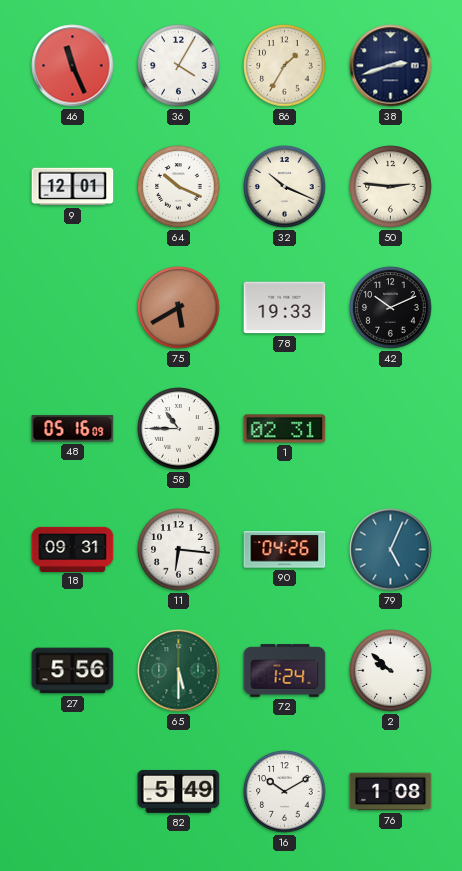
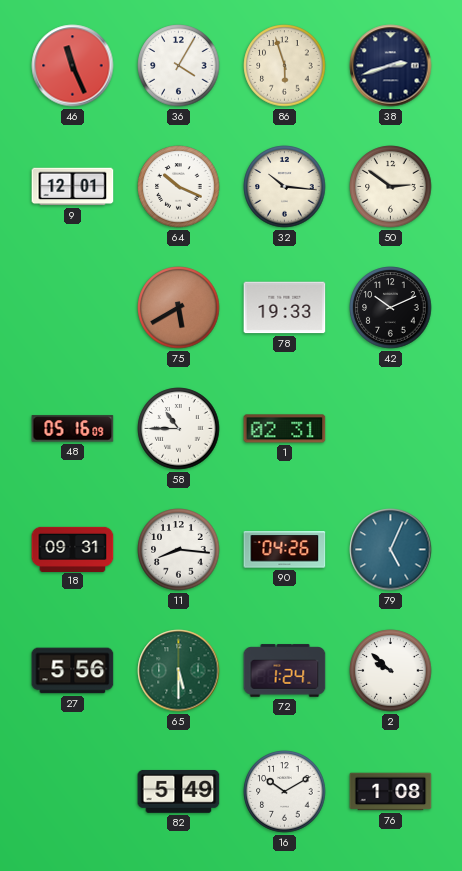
86: 1:35 -> 5:57
32: 10:19 -> 10:16
50: 2:46 -> 2:51
11: 6:16 -> 8:16
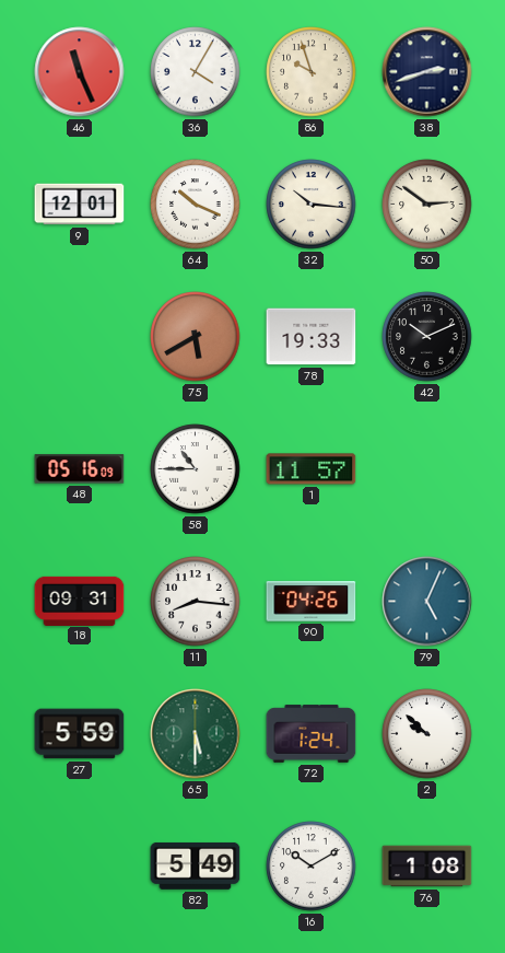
86: 5:57 -> 9:57
1: 02:31 -> 11:57
27: 5:56 -> 5:59
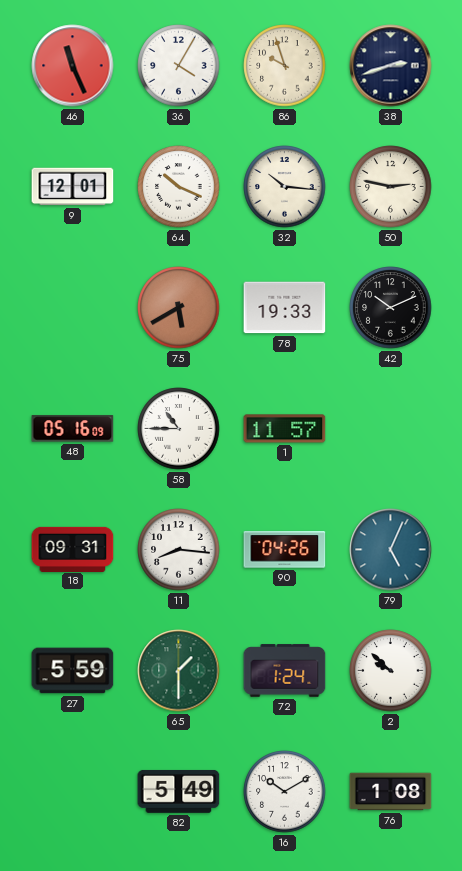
50: 2:51 -> 2:47
65: 5:30 -> 1:30
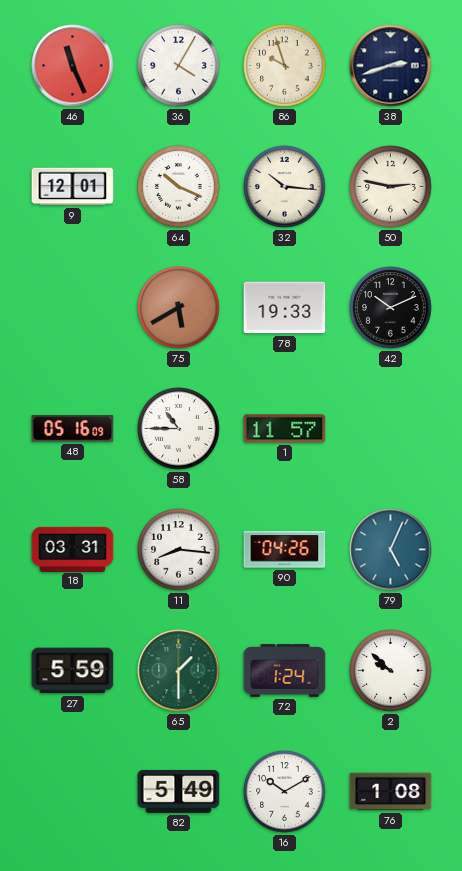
18: 09:31 -> 03:31
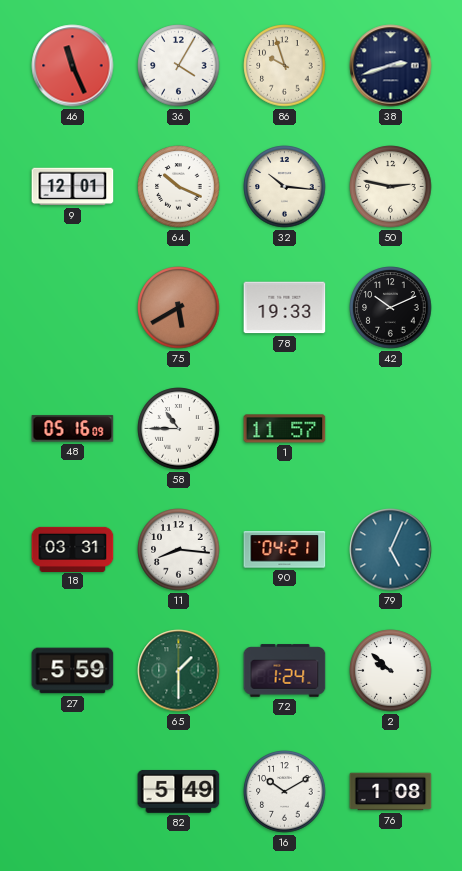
90: 04:26 -> 04:21
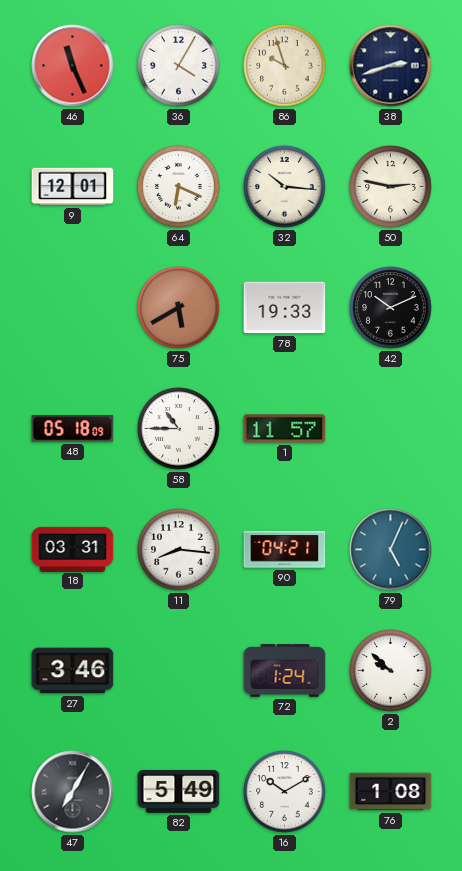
64: 10:19 -> 6:19
48: 05:16 -> 05:18
27: 5:59 -> 3:46
65: 1:30 -> none
47: none -> 7:05
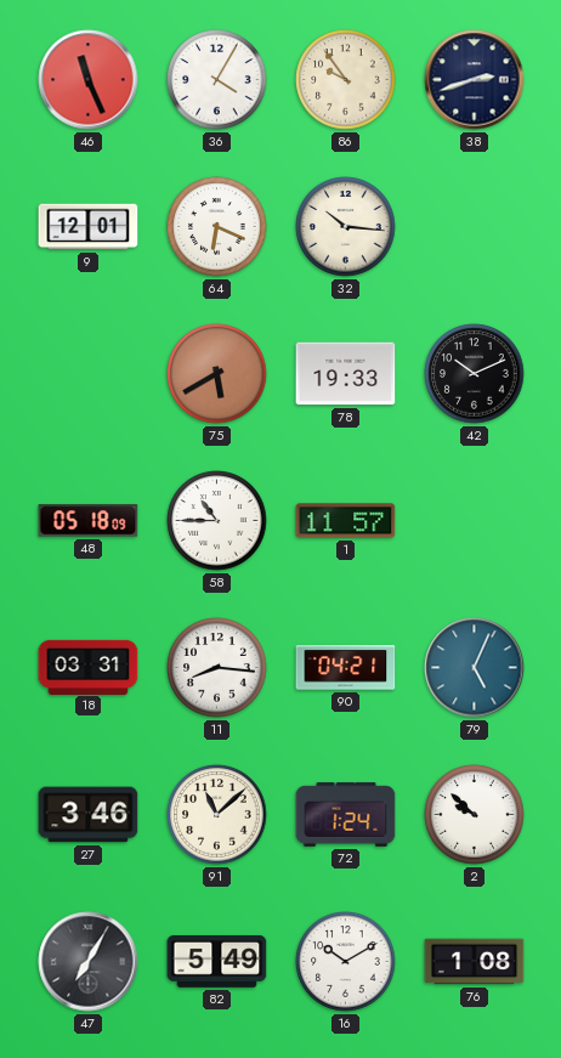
86: 9:57 -> 9:54
50: 2:47 -> none
91: none -> 11:08
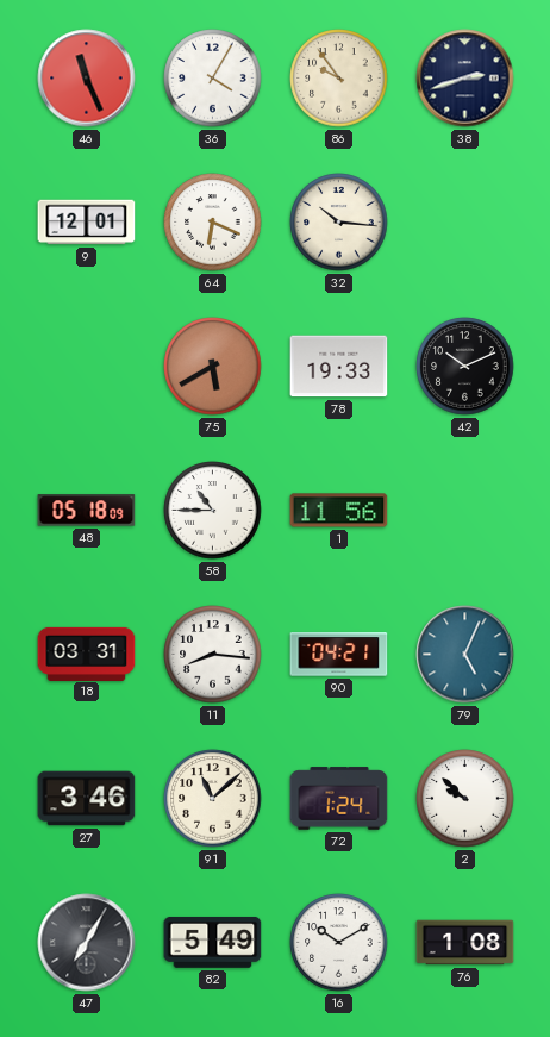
1: 11:57 -> 11:56
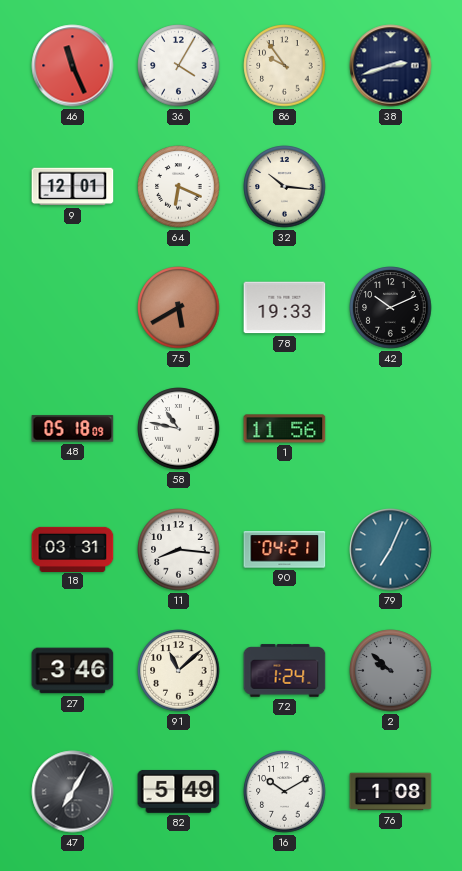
58: 10:45 -> 10:47
79: 5:04 -> 7:04
2 dial: white -> grey
